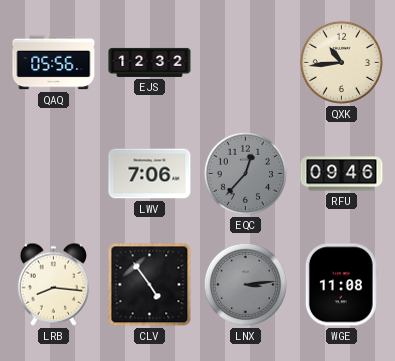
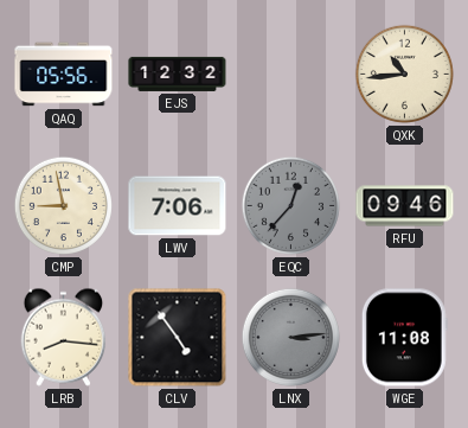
CMP: none -> 8:58
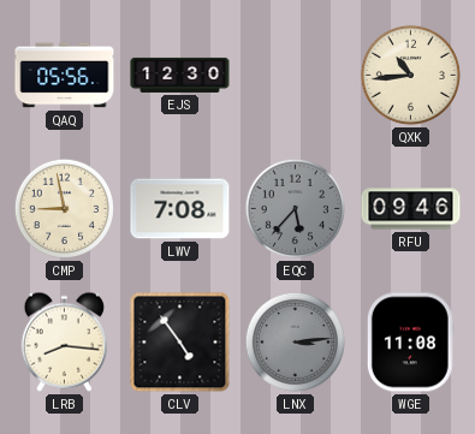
EJS: 12:32 -> 12:30
LWV: 7:06 -> 7:08
EQC: 12:37 -> 5:37
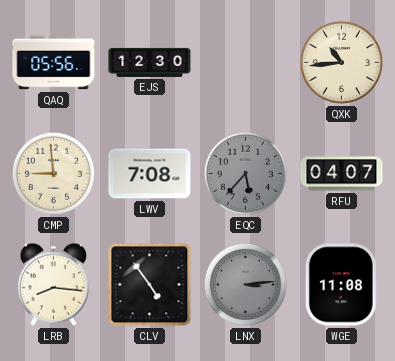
CMP: 8:58 -> 8:59
RFU: 09:46 -> 04:07
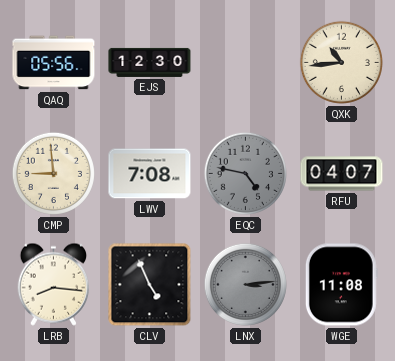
EQC: 5:37 -> 4:47
CLV: 4:54 -> 4:56
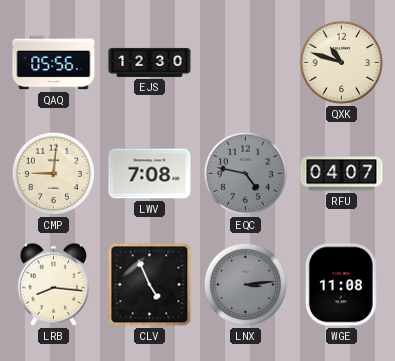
QXK: 10:44 -> 10:48
CMP: 8:59 -> 9:01
